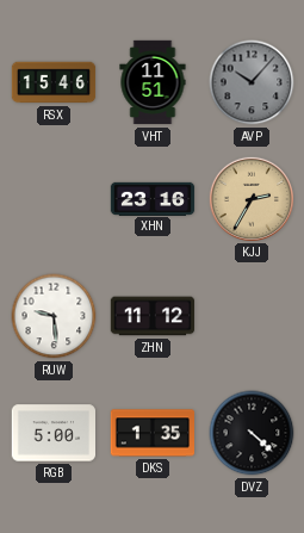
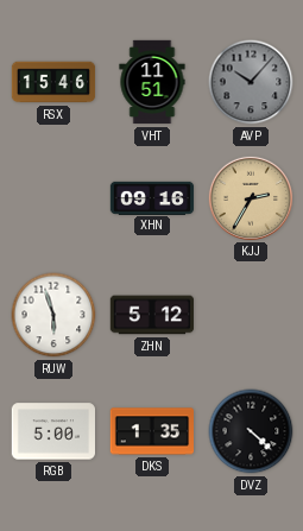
XHN: 23:16 -> 09:16
RUW: 9:29 -> 5:57
ZHN: 11:12 -> 5:12
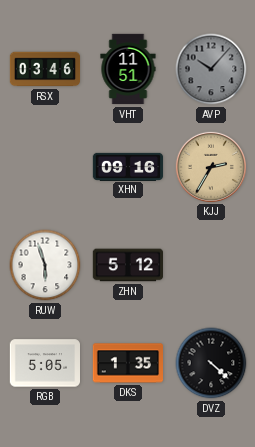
RSX: 15:46 -> 03:46
RGB: 5:00 -> 5:05
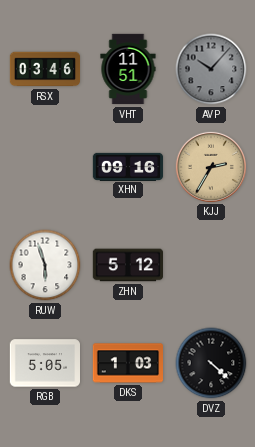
DKS: 1:35 -> 1:03
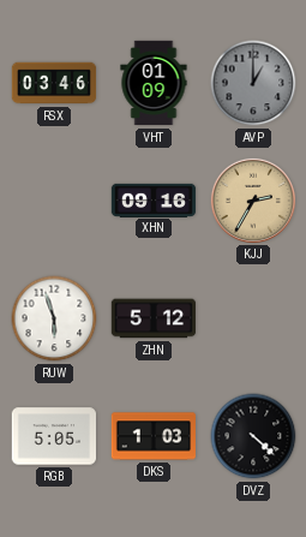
VHT: 11:51 -> 01:09
AVP: 10:07 -> 1:00
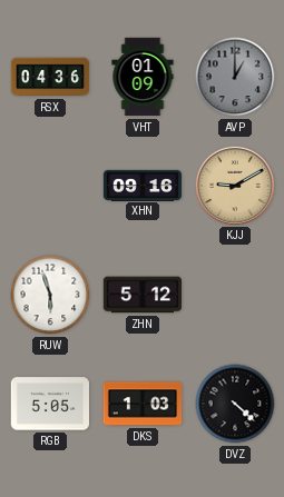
RSX: 03:46 -> 04:36
KJJ: 2:35 -> 9:10
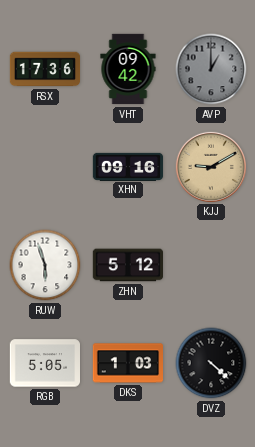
RSX: 04:36 -> 17:36
VHT: 01:09 -> 09:42
